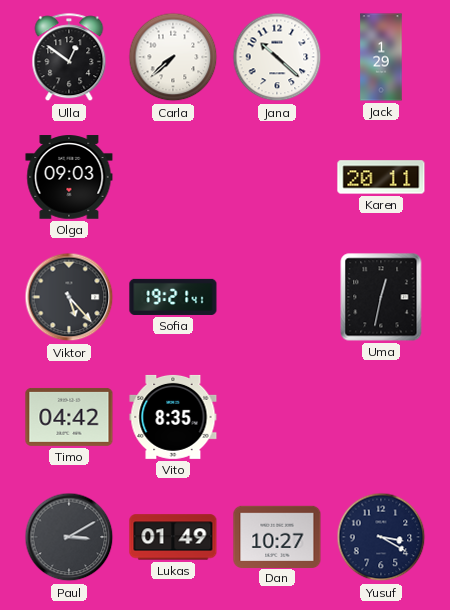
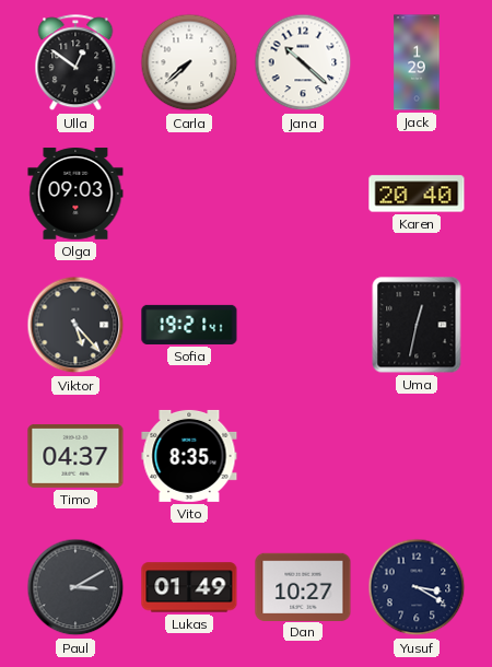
Karen: 20:11 -> 20:40
Timo: 04:42 -> 04:37
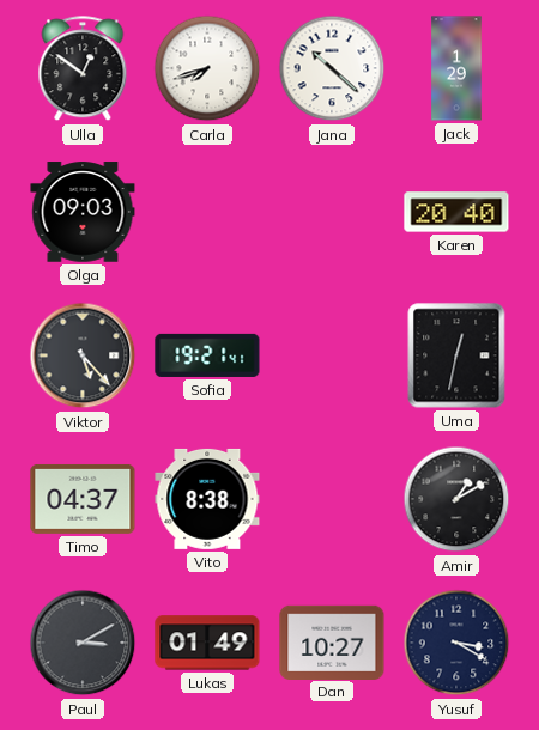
Carla: 7:38 -> 7:42
Vito: 8:35 -> 8:38
Amir: none -> 1:10
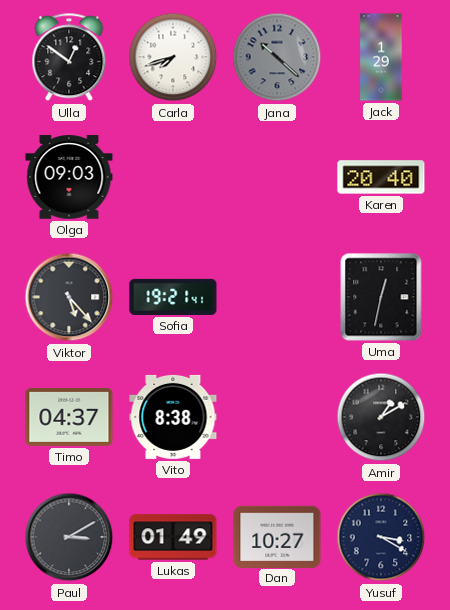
Jana dial: white -> grey
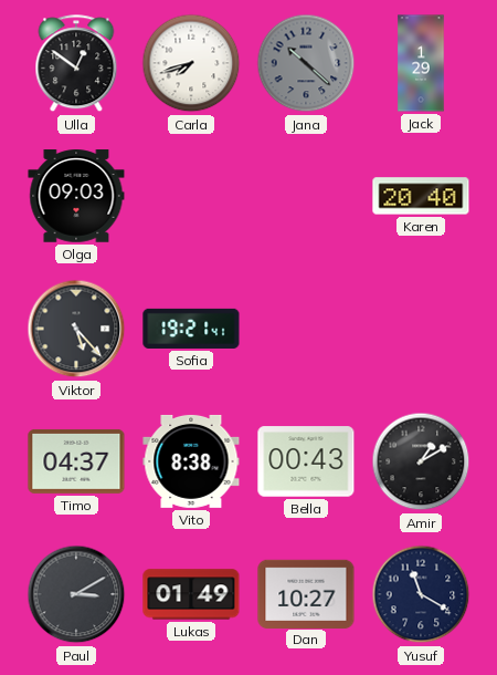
Uma: 12:32 -> none
Bella: none -> 00:43
Yusuf: 3:20 -> 11:20
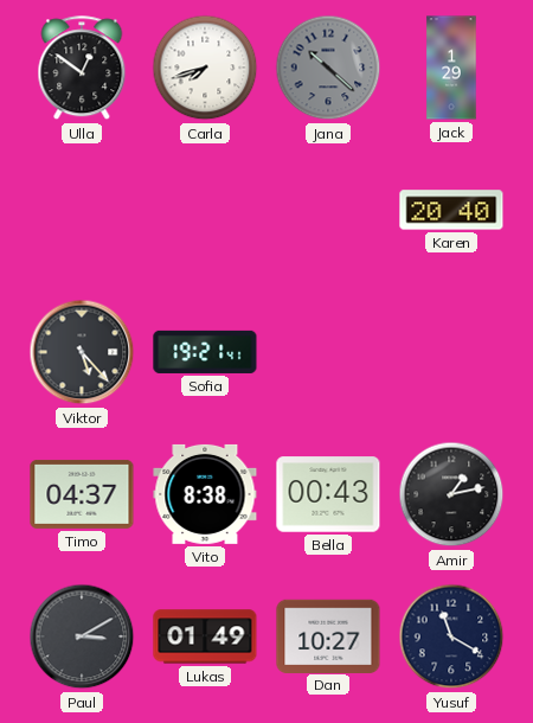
Olga: 09:03 -> none
Amir: 1:10 -> 1:13
